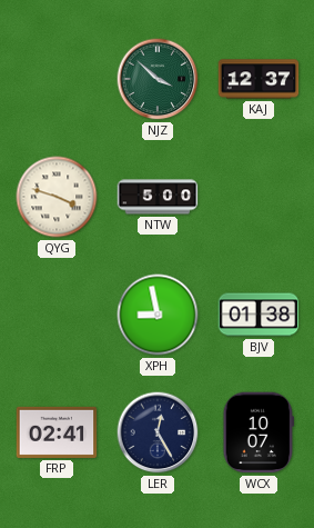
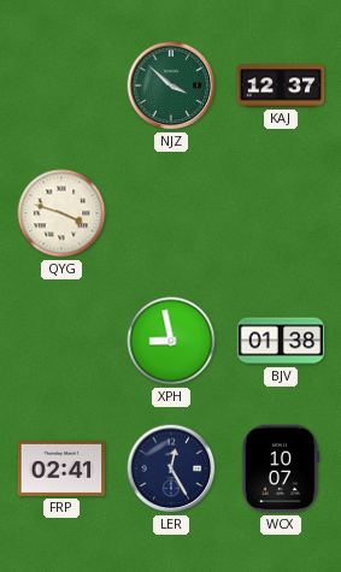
NTW: 5:00 -> none
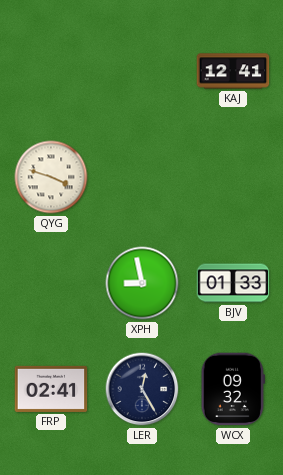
NJZ: 3:52 -> none
KAJ: 12:37 -> 12:41
BJV: 01:38 -> 01:33
WCX: 10:07 -> 09:32
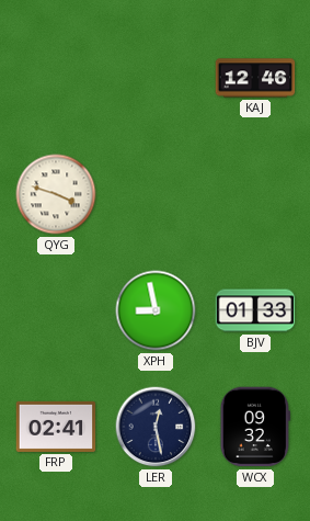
KAJ: 12:41 -> 12:46
LER: 12:25 -> 12:28
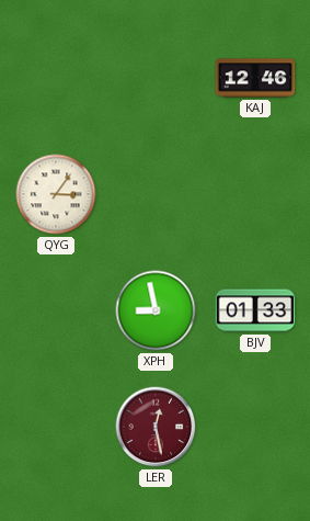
QYG: 3:48 -> 3:06
FRP: 02:41 -> none
LER dial: navy -> burgundy
WCX: 09:32 -> none
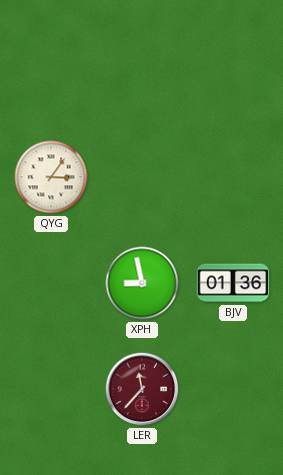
KAJ: 12:46 -> none
BJV: 01:33 -> 01:36
LER: 12:28 -> 11:37
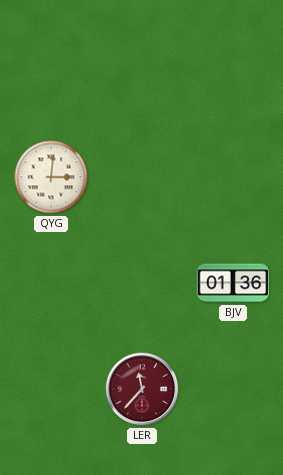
QYG: 3:06 -> 3:01
XPH: 8:58 -> none
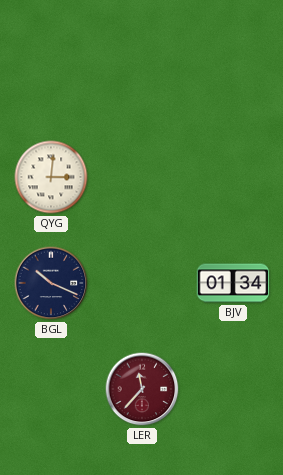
BGL: none -> 10:19
BJV: 01:36 -> 01:34
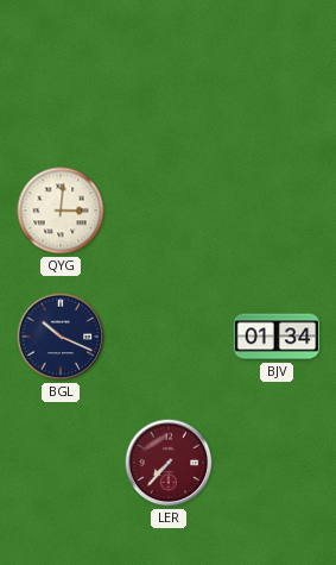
LER: 11:37 -> 7:37
